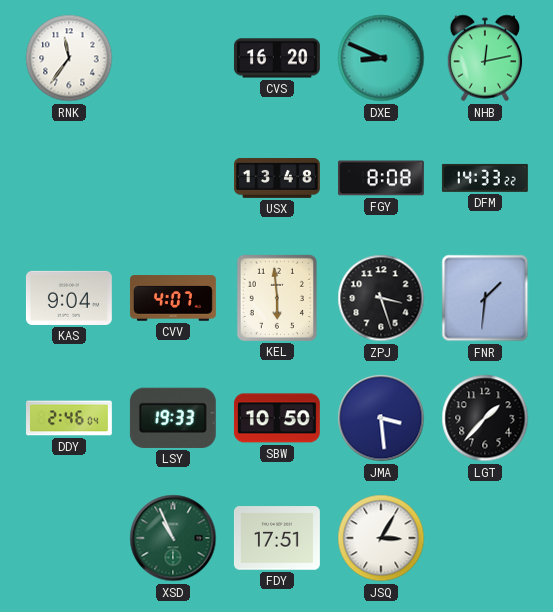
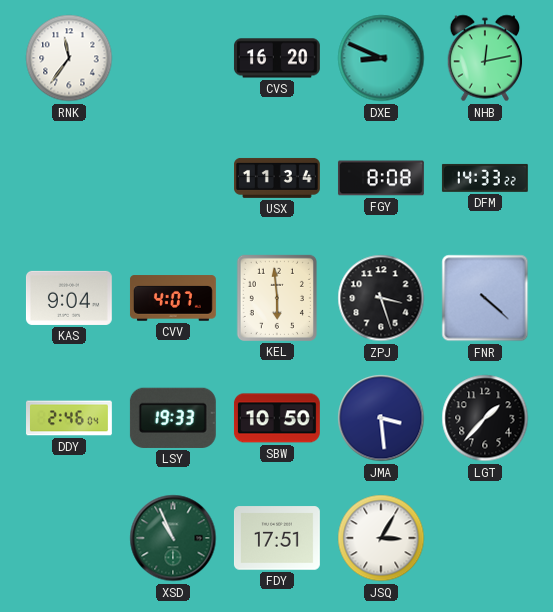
USX: 13:48 -> 11:34
FNR: 1:31 -> 4:22
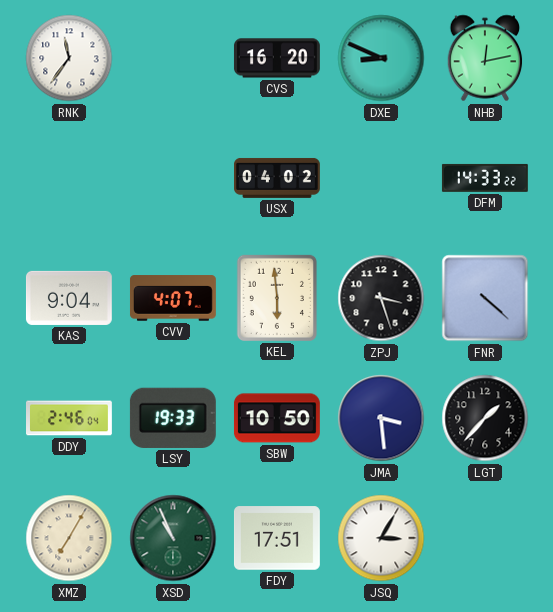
USX: 11:34 -> 04:02
FGY: 8:08 -> none
XMZ: none -> 7:05
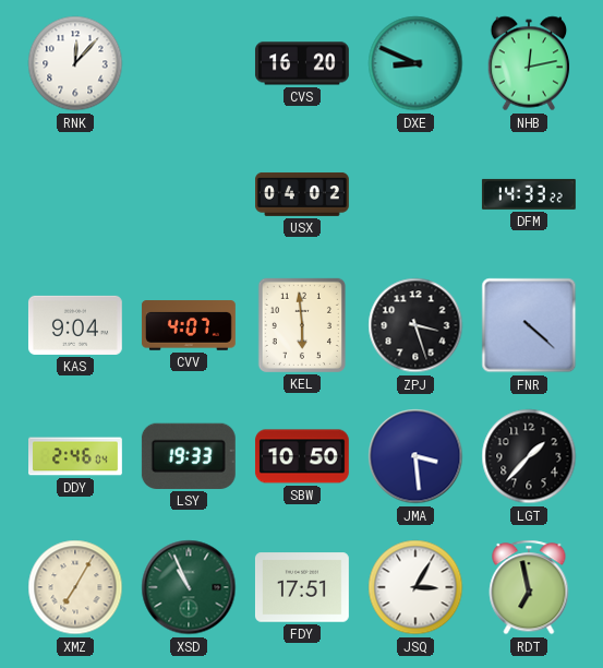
RNK: 11:36 -> 12:07
RDT: none -> 6:58
